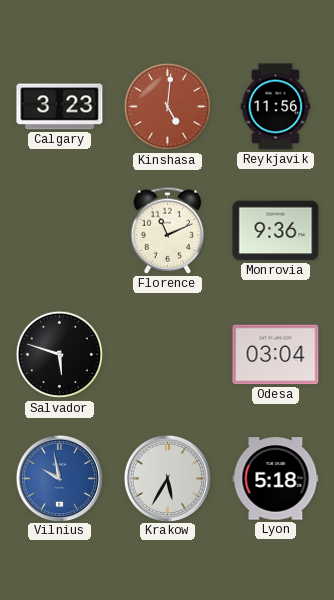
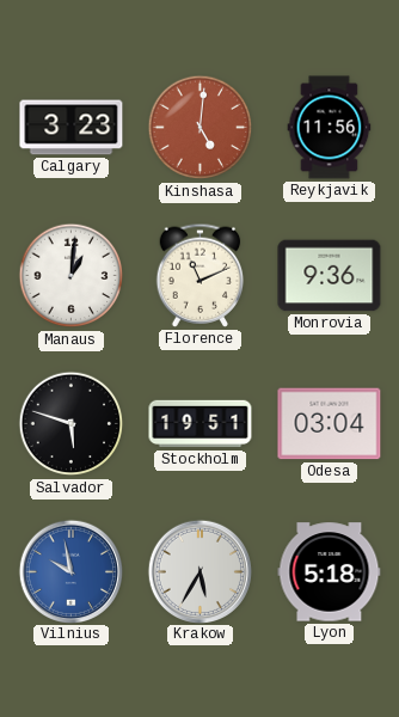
Manaus: none -> 1:01
Stockholm: none -> 19:51
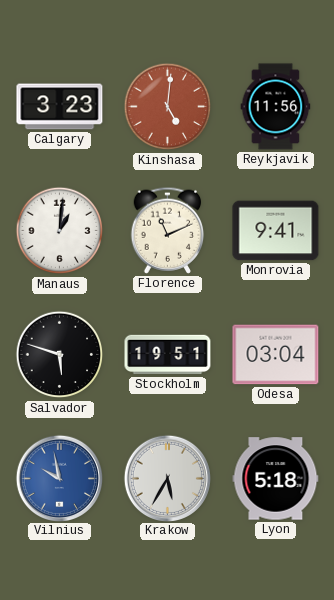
Monrovia: 9:36 -> 9:41
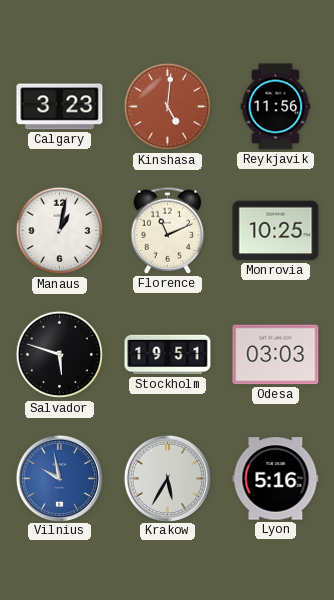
Manaus: 1:01 -> 1:02
Monrovia: 9:41 -> 10:25
Odesa: 03:04 -> 03:03
Lyon: 5:18 -> 5:16
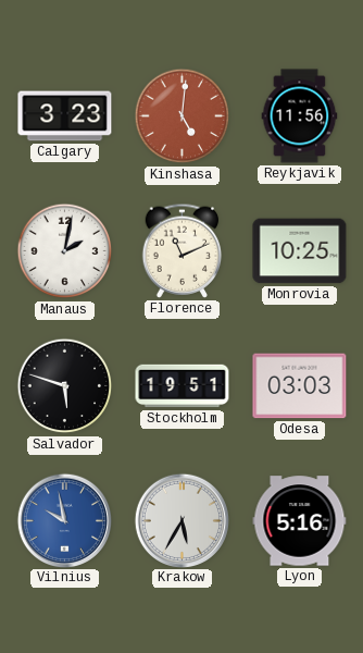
Manaus: 1:02 -> 2:02
